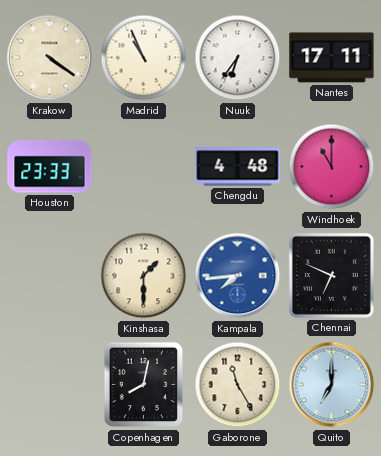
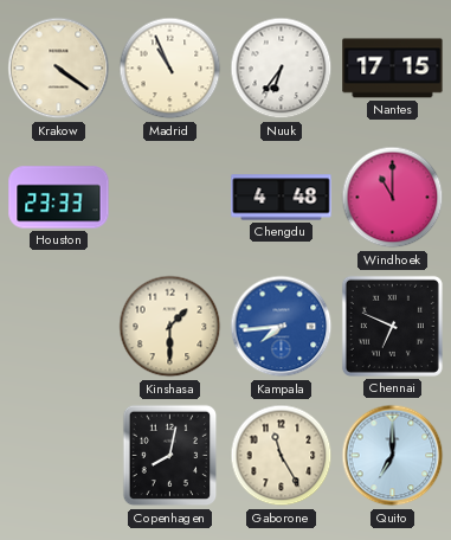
Nantes: 17:11 -> 17:15
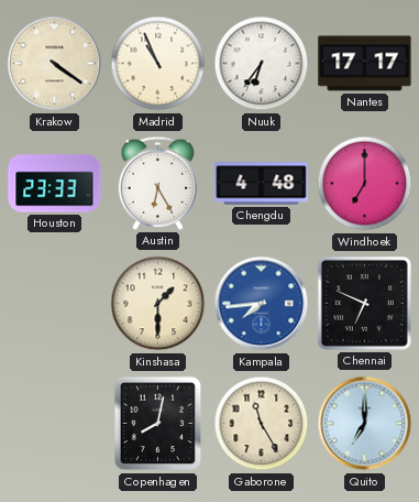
Nantes: 17:15 -> 17:17
Austin: none -> 6:25
Windhoek: 11:00 -> 7:00
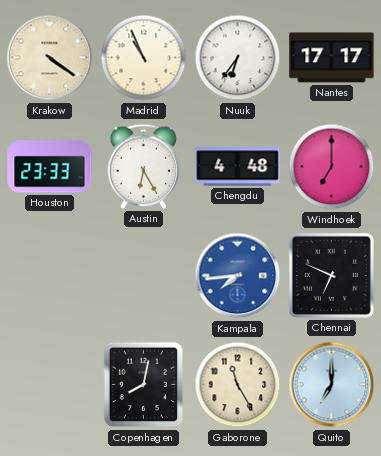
Kinshasa: 1:30 -> none
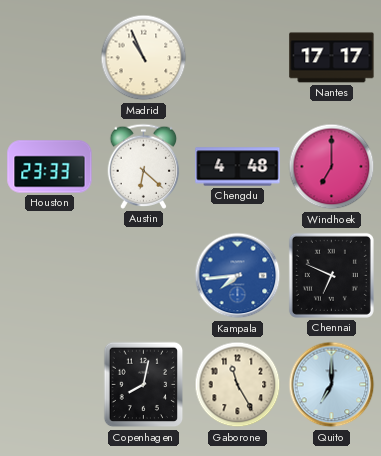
Krakow: 4:21 -> none
Nuuk: 6:36 -> none
Austin: 6:25 -> 6:22
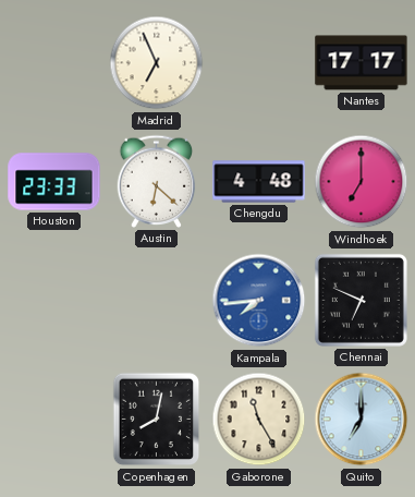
Madrid: 10:56 -> 6:56
